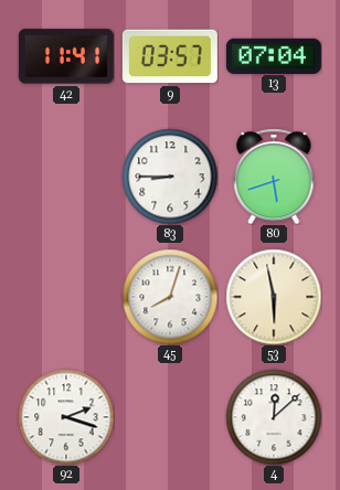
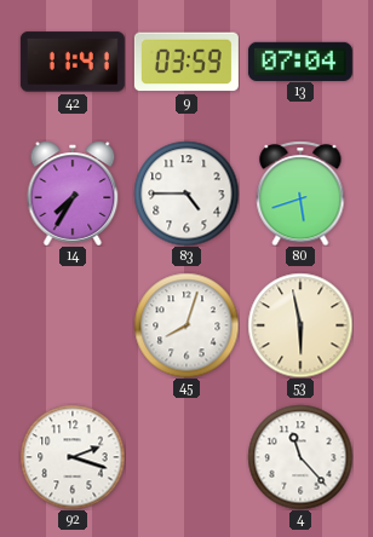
9: 03:57 -> 03:59
14: none -> 7:35
83: 8:45 -> 4:45
4: 12:08 -> 11:23
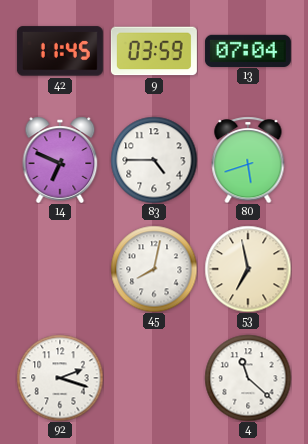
42: 11:41 -> 11:45
14: 7:35 -> 6:49
45: 8:03 -> 8:02
53: 5:58 -> 6:58
4: 11:23 -> 11:22
